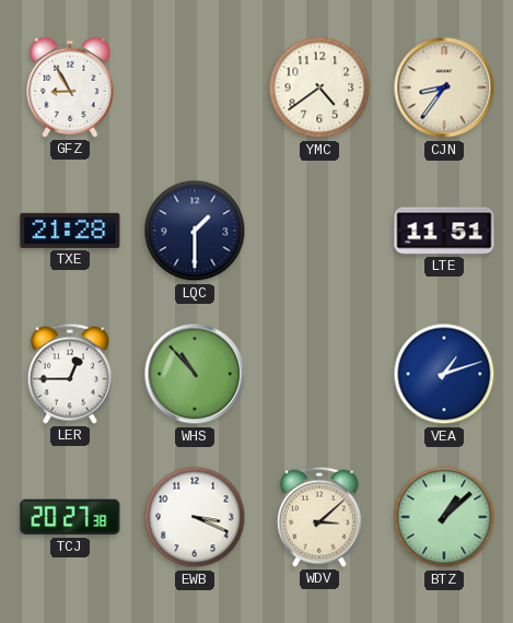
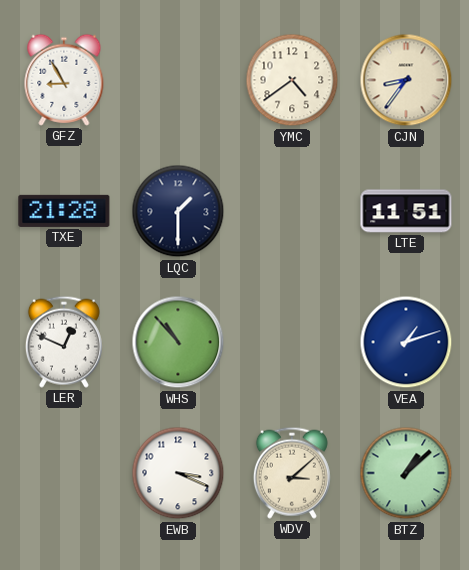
LER: 12:45 -> 12:49
TCJ: 20:27 -> none
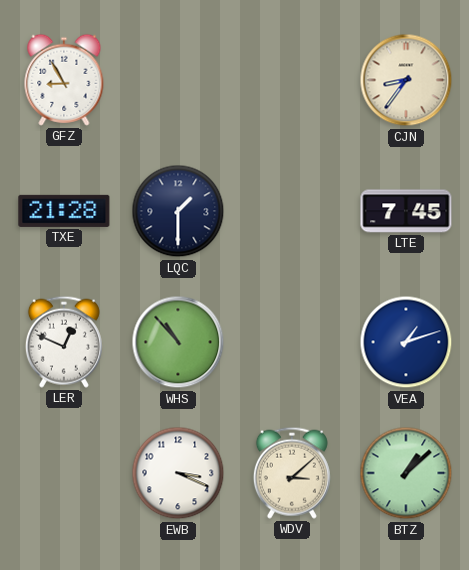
YMC: 4:39 -> none
LTE: 11:51 -> 7:45
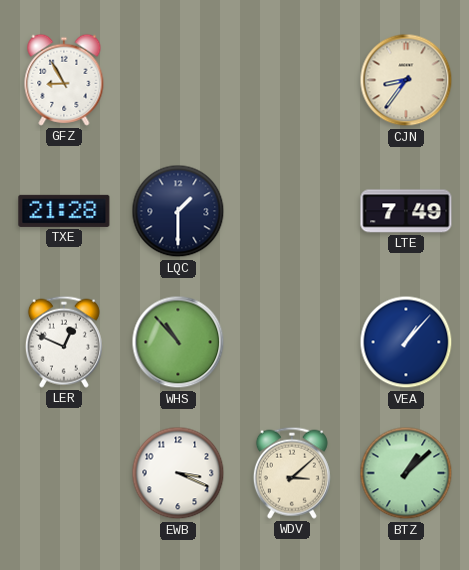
LTE: 7:45 -> 7:49
VEA: 1:12 -> 1:07
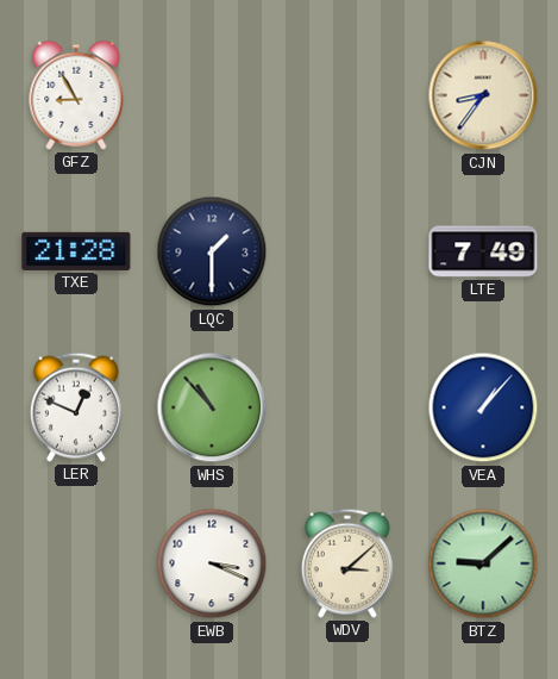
BTZ: 1:08 -> 9:08
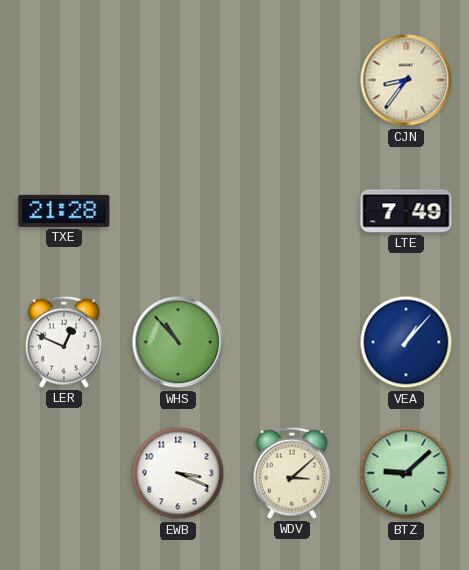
GFZ: 8:55 -> none
LQC: 1:30 -> none
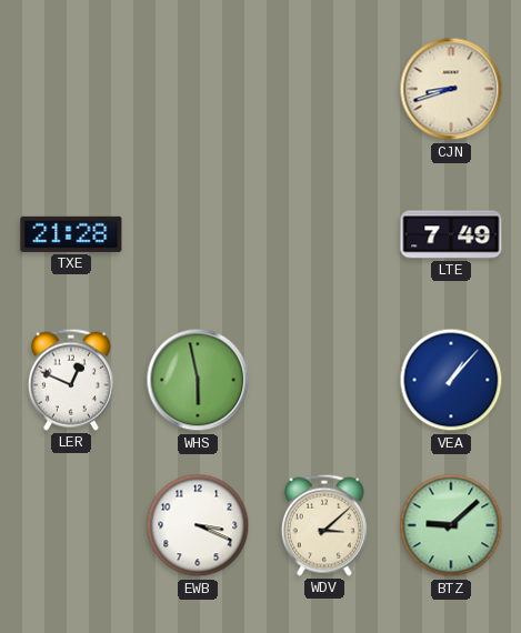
CJN: 8:36 -> 8:42
WHS: 10:53 -> 5:58
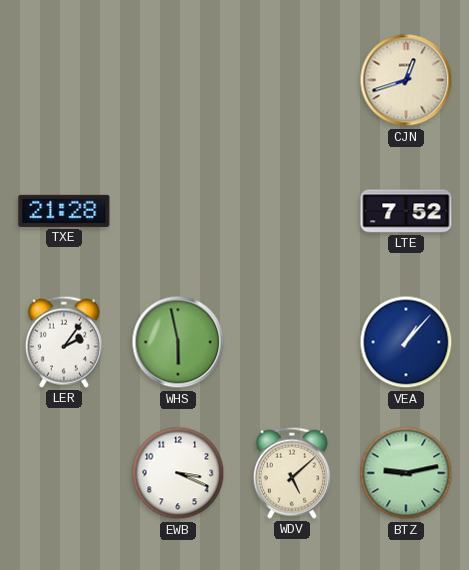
CJN: 8:42 -> 12:42
LTE: 7:49 -> 7:52
LER: 12:49 -> 2:06
WDV: 3:08 -> 5:08
BTZ: 9:08 -> 9:13
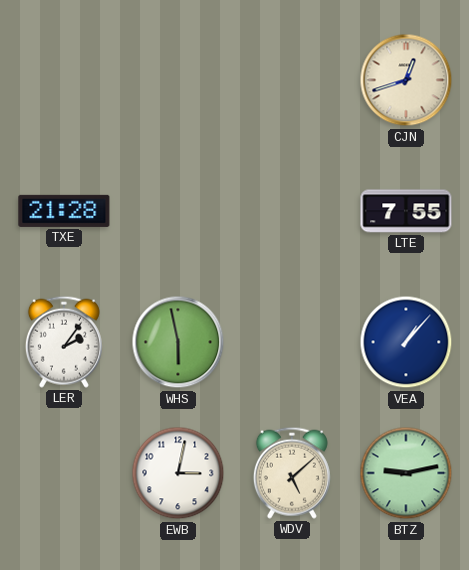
LTE: 7:52 -> 7:55
EWB: 3:19 -> 3:02
